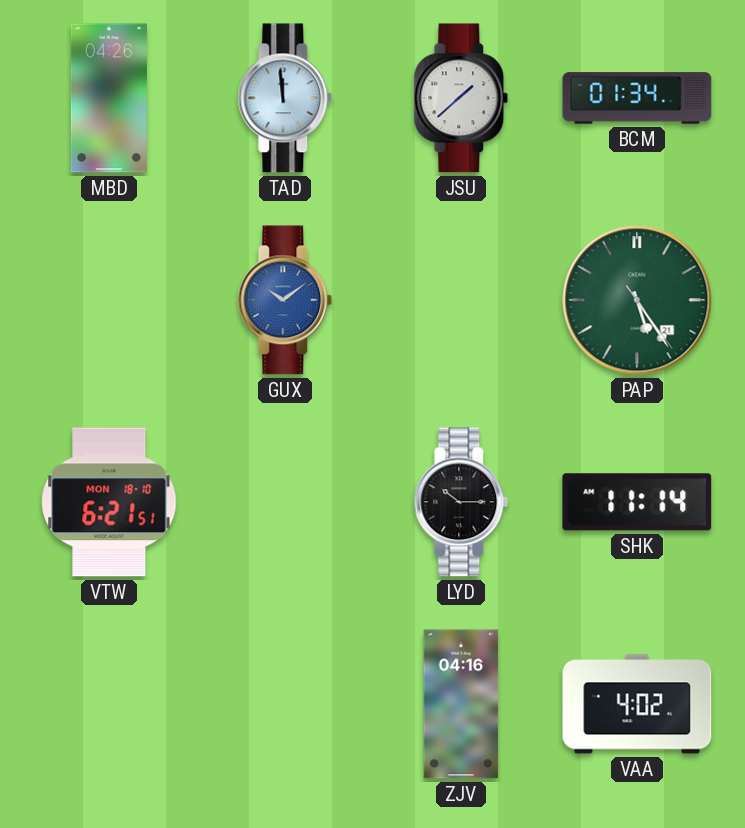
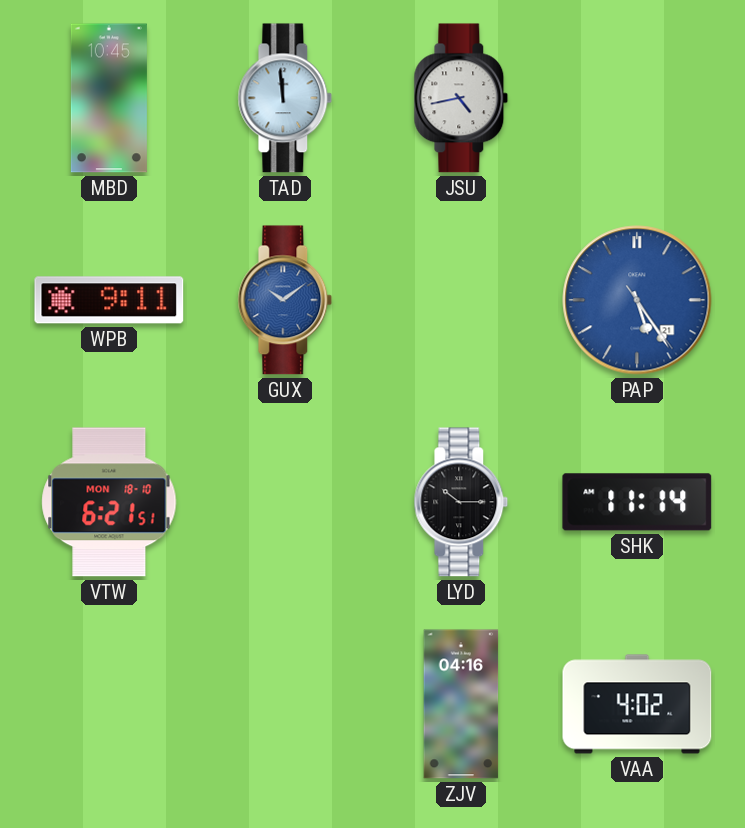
MBD: 04:26 -> 10:45
JSU: 1:38 -> 4:43
BCM: 01:34 -> none
WPB: none -> 9:11
PAP dial: green -> blue
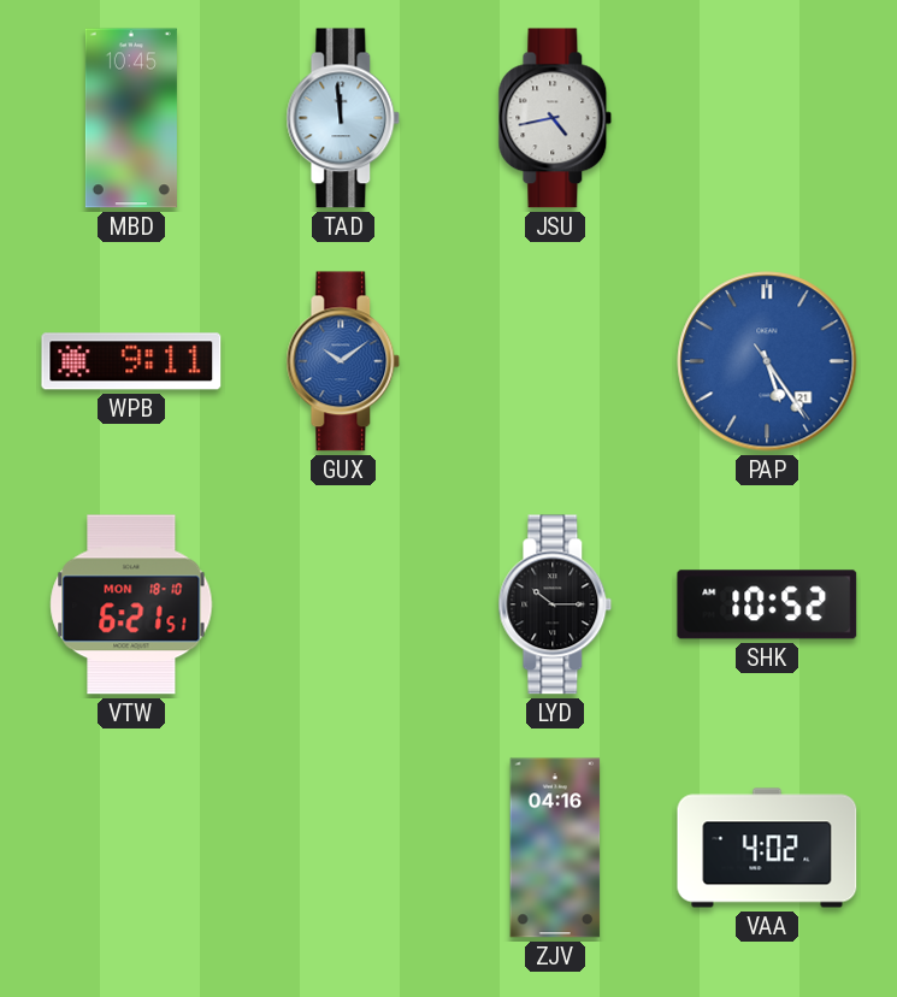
SHK: 11:14 -> 10:52
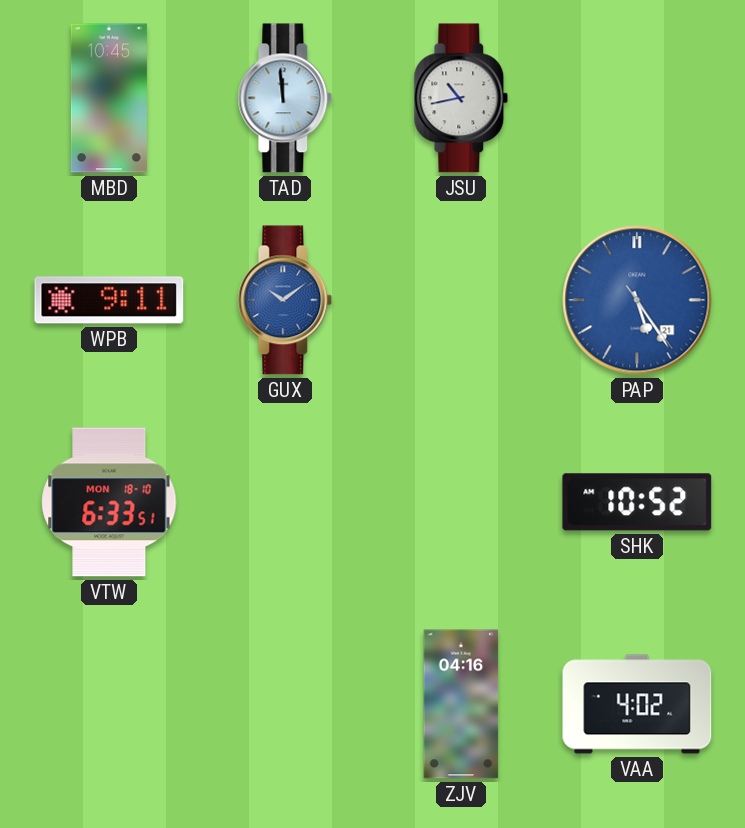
JSU: 4:43 -> 10:43
VTW: 6:21 -> 6:33
LYD: 10:15 -> none
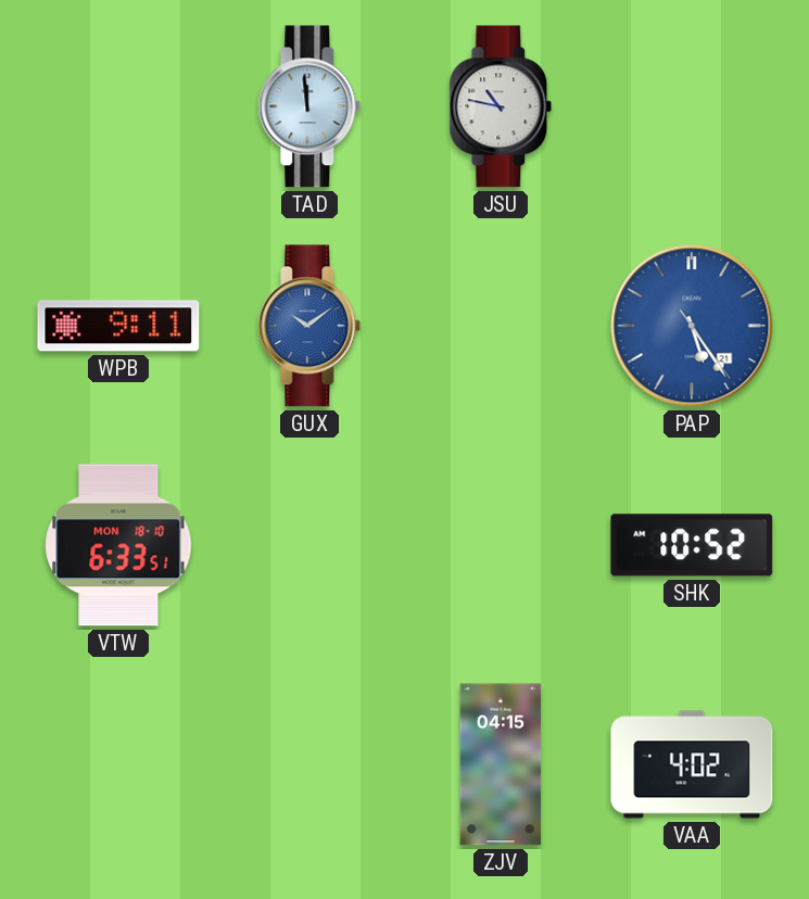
MBD: 10:45 -> none
JSU: 10:43 -> 10:47
ZJV: 04:16 -> 04:15
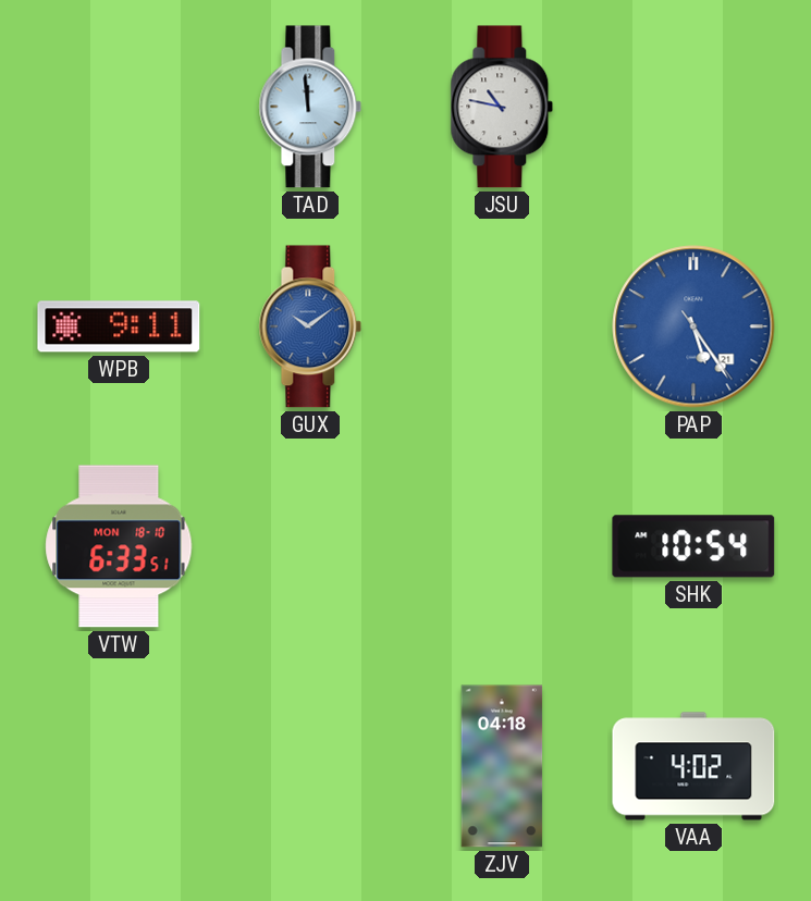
SHK: 10:52 -> 10:54
ZJV: 04:15 -> 04:18
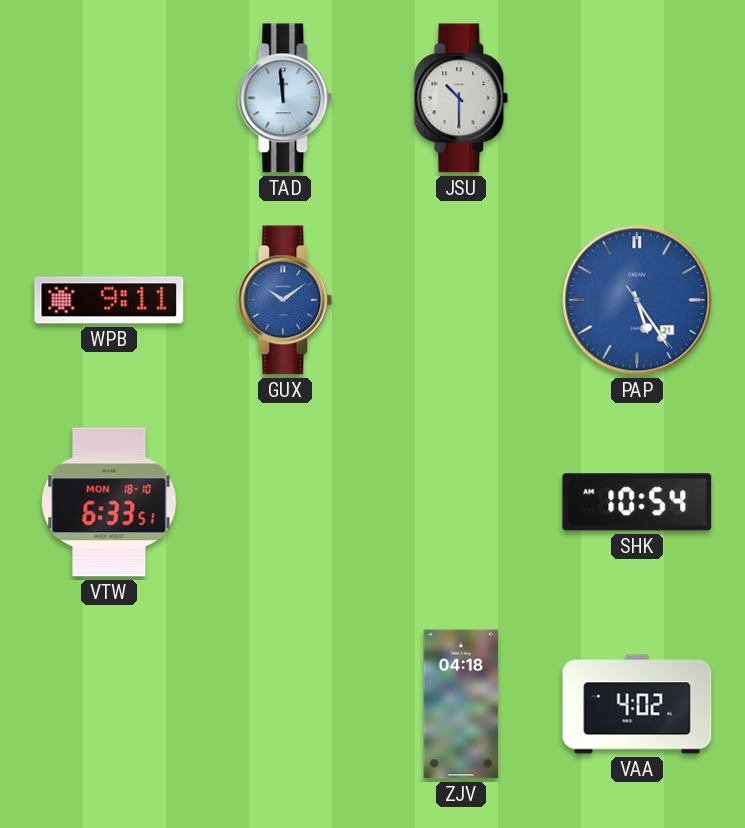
JSU: 10:47 -> 10:30
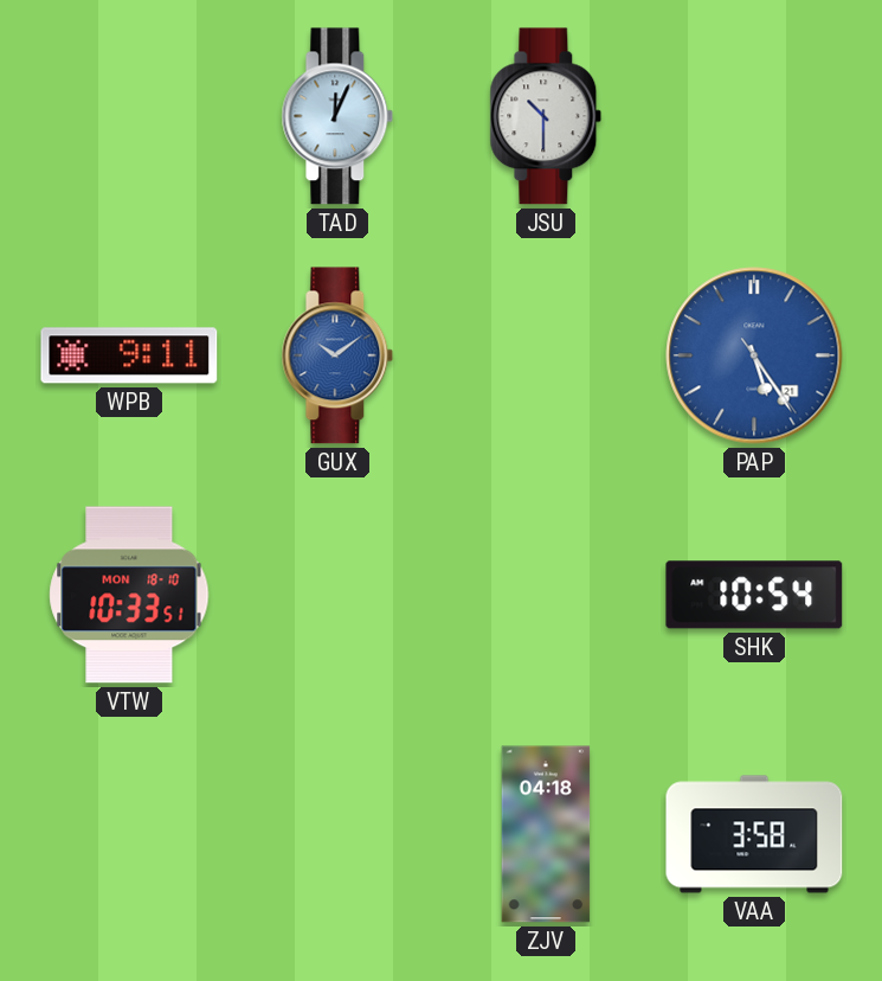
TAD: 11:59 -> 12:04
VTW: 6:33 -> 10:33
VAA: 4:02 -> 3:58
